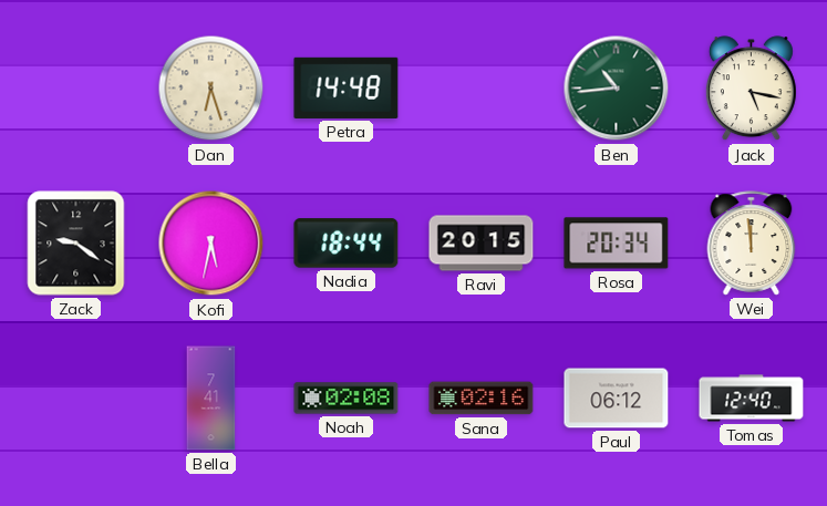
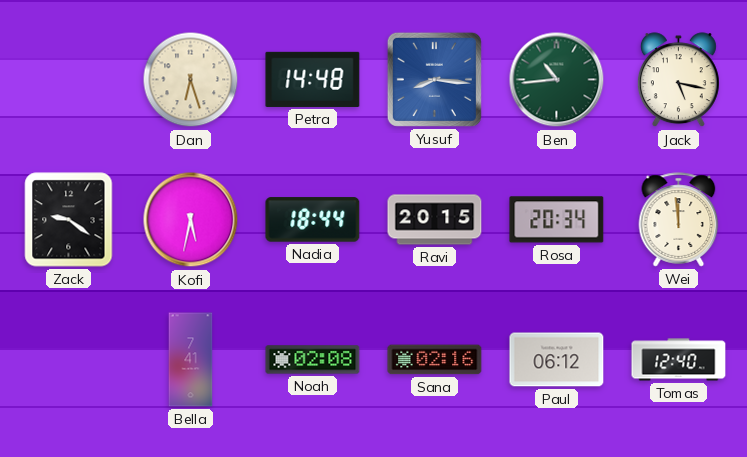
Yusuf: none -> 8:16
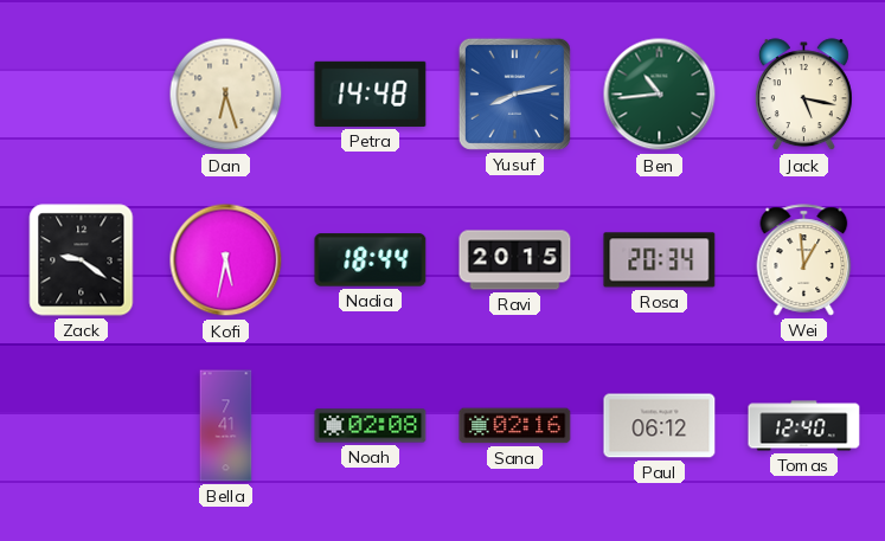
Yusuf: 8:16 -> 8:13
Wei: 11:59 -> 12:59
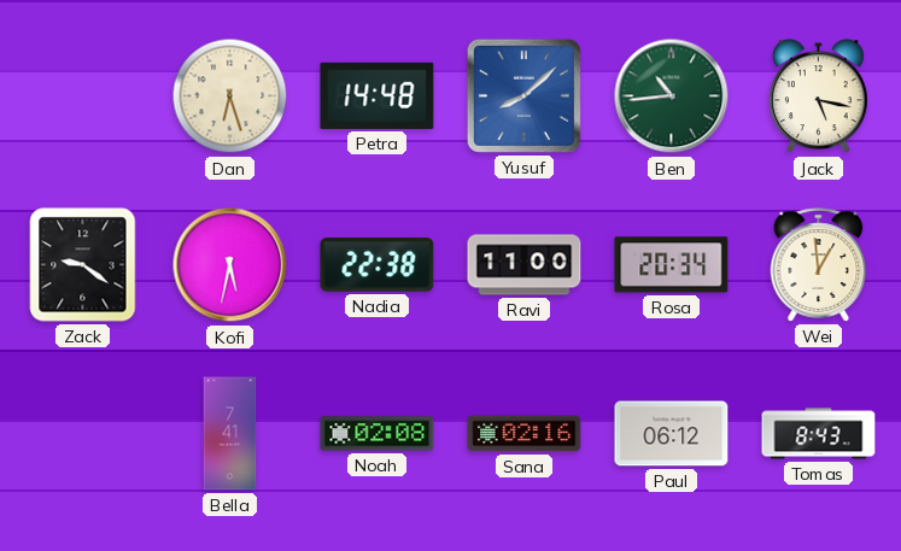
Yusuf: 8:13 -> 8:08
Nadia: 18:44 -> 22:38
Ravi: 20:15 -> 11:00
Tomas: 12:40 -> 8:43
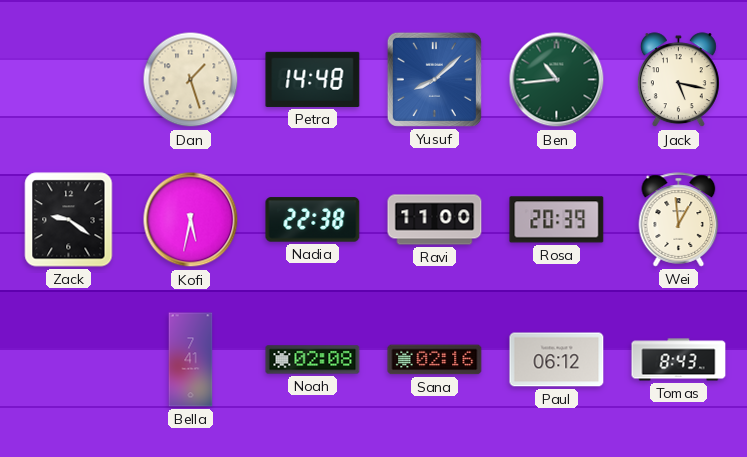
Dan: 6:27 -> 1:27
Rosa: 20:34 -> 20:39
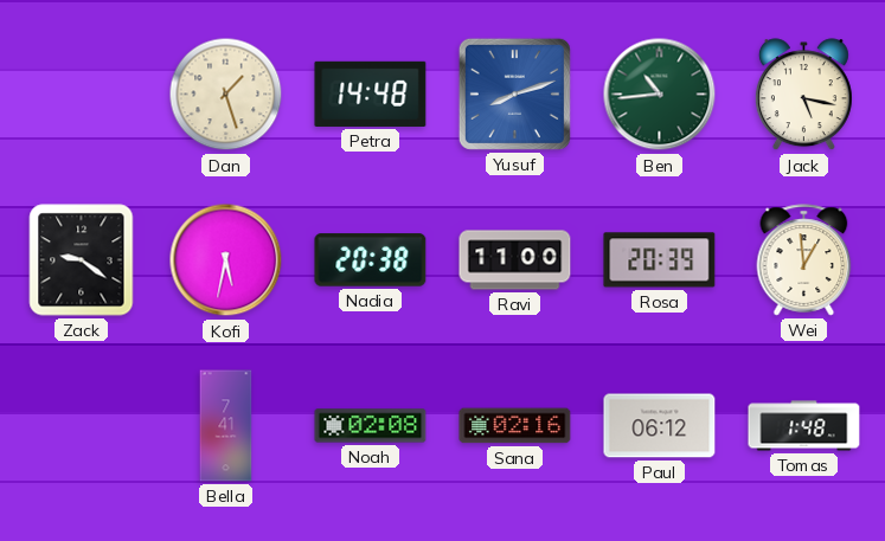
Yusuf: 8:08 -> 8:12
Nadia: 22:38 -> 20:38
Tomas: 8:43 -> 1:48
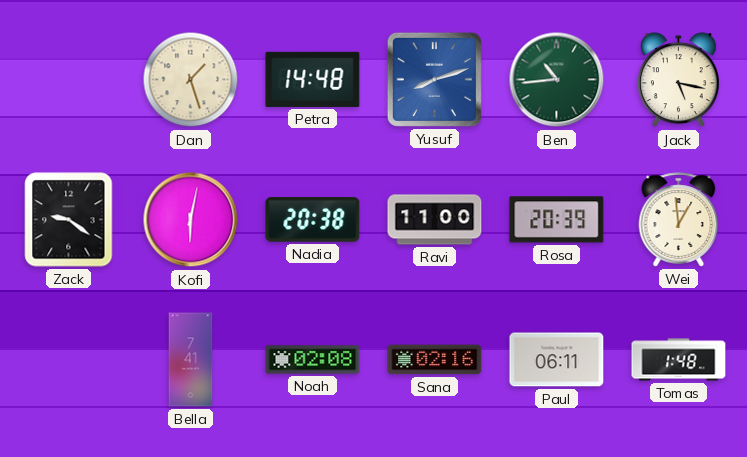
Kofi: 5:32 -> 6:02
Paul: 06:12 -> 06:11
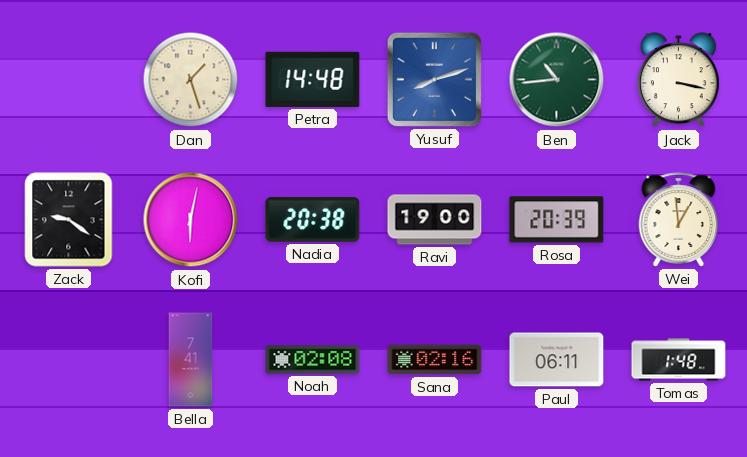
Jack: 5:17 -> 3:17
Ravi: 11:00 -> 19:00
